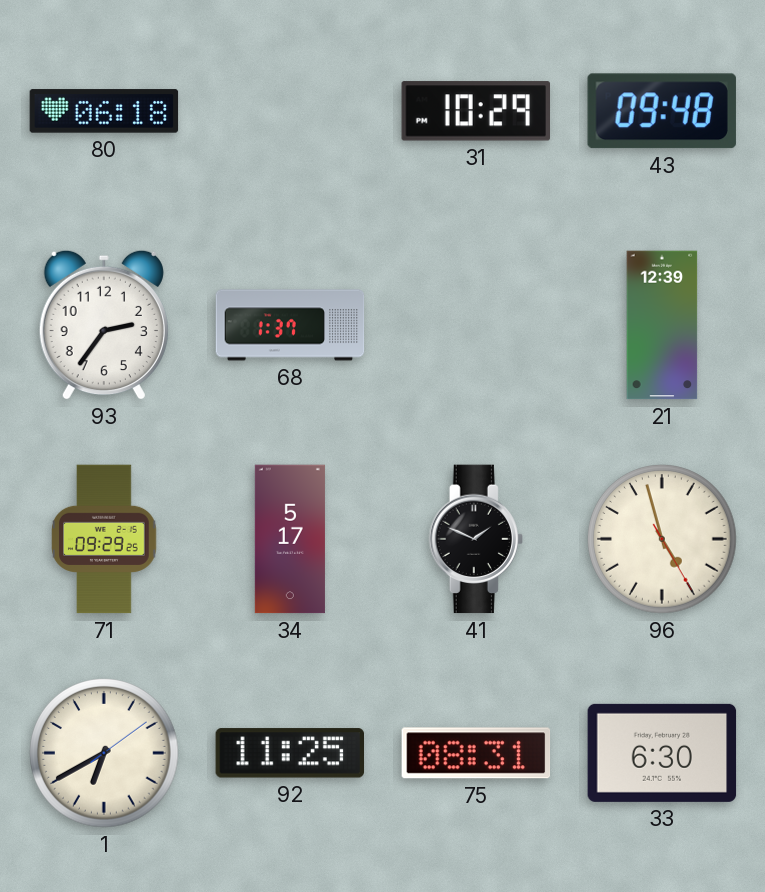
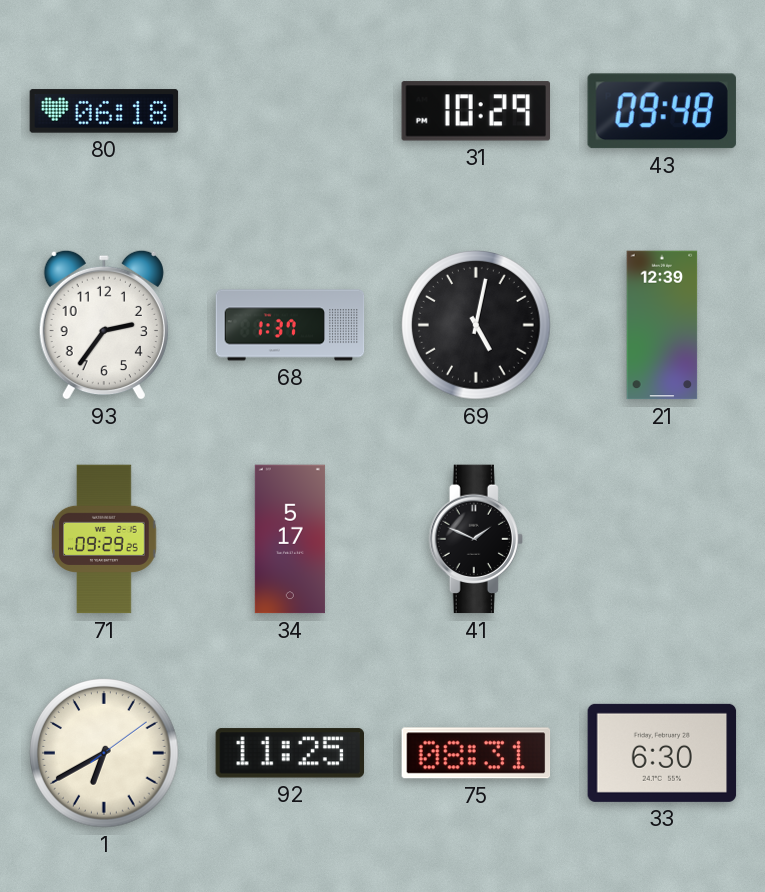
69: none -> 5:02
96: 4:57 -> none
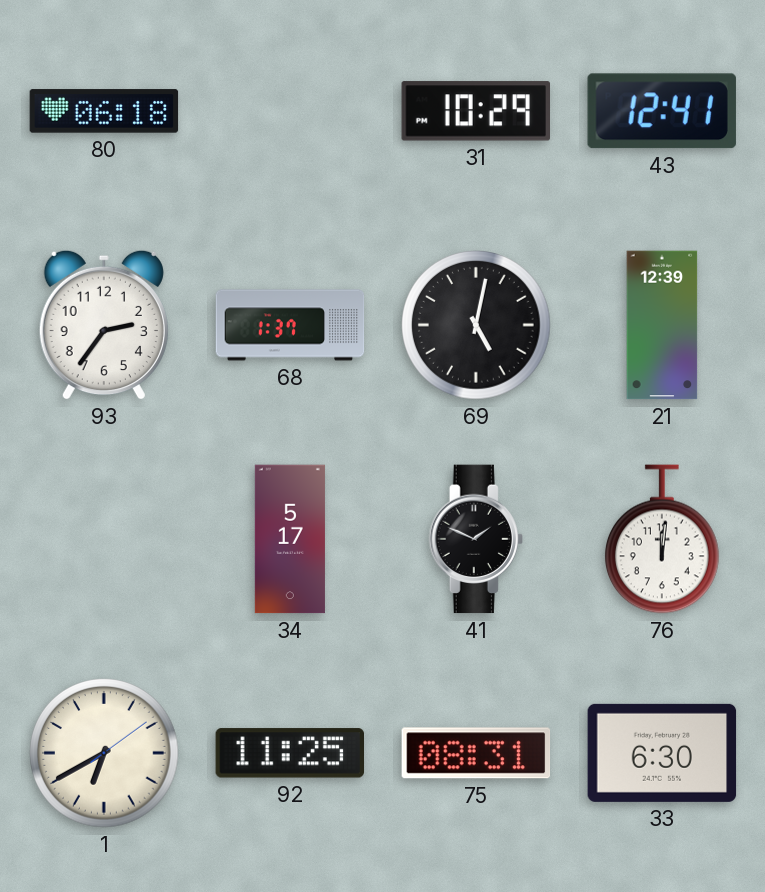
43: 09:48 -> 12:41
71: 09:29 -> none
76: none -> 12:01
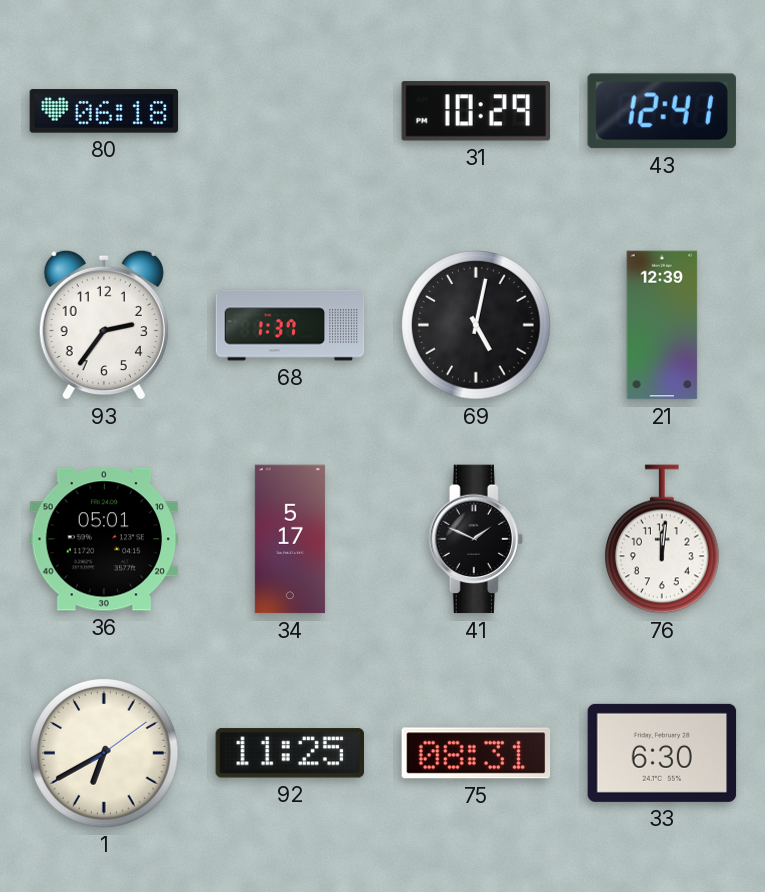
36: none -> 05:01
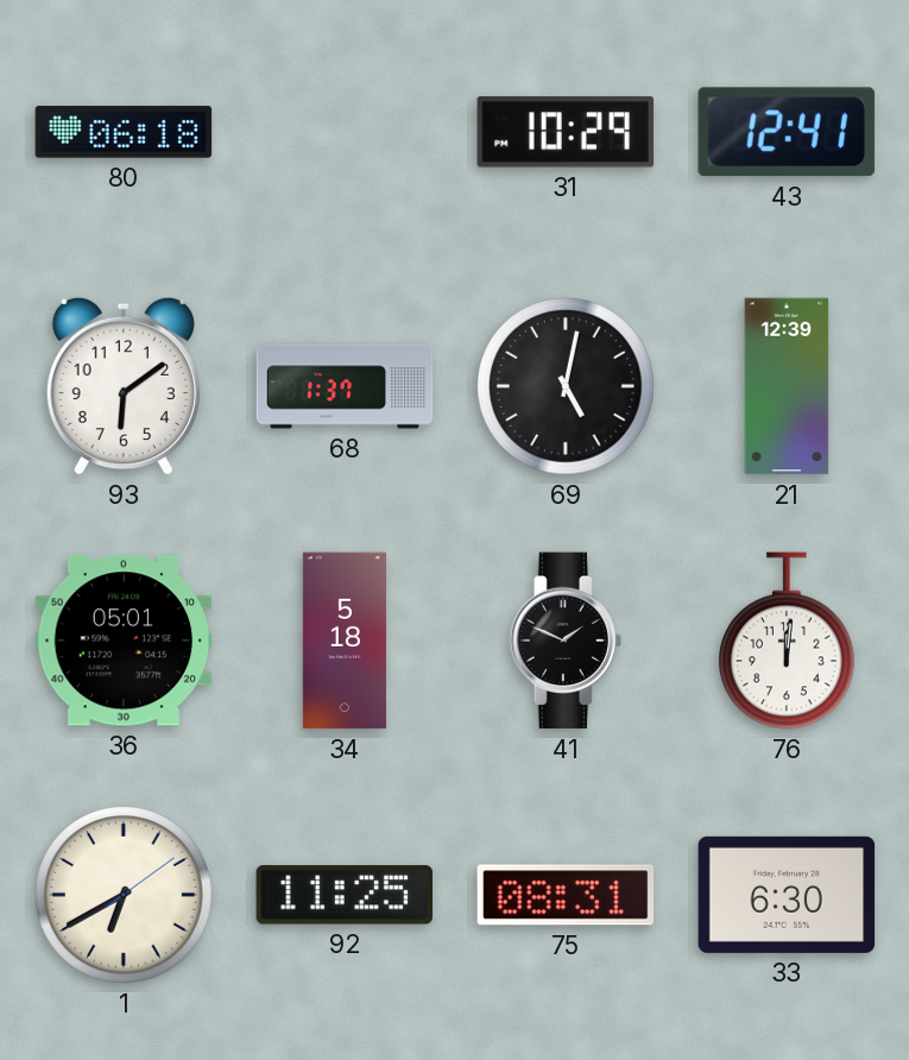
93: 2:36 -> 6:09
34: 5:17 -> 5:18
